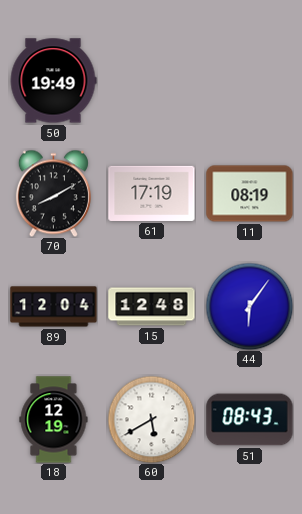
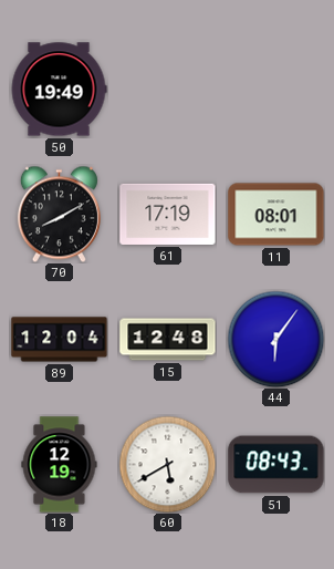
11: 08:19 -> 08:01
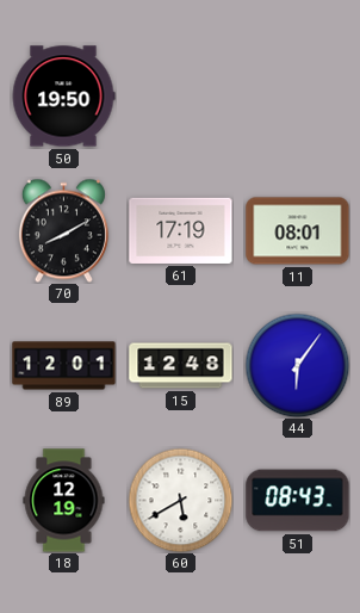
50: 19:49 -> 19:50
89: 12:04 -> 12:01
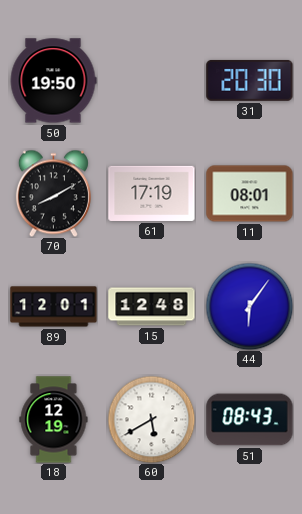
31: none -> 20:30
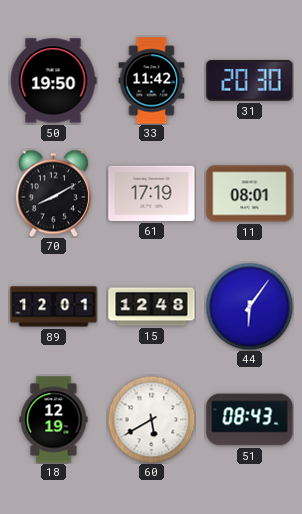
33: none -> 11:42
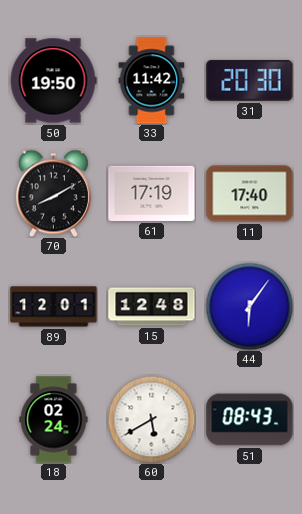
11: 08:01 -> 17:40
18: 12:19 -> 02:24
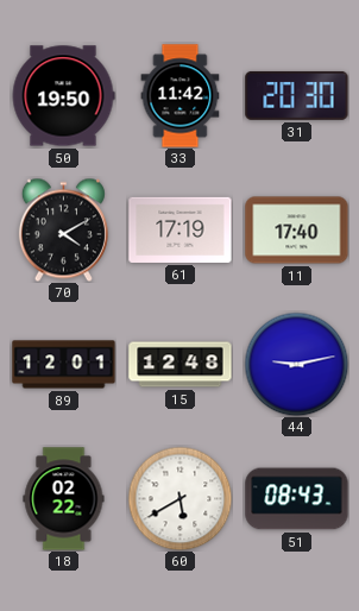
70: 8:10 -> 4:10
44: 6:06 -> 9:13
18: 02:24 -> 02:22
